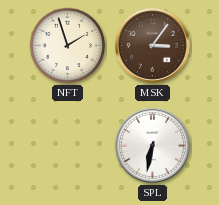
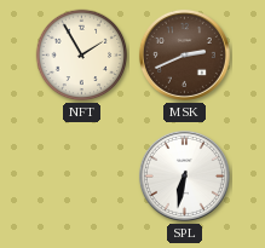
NFT: 1:57 -> 1:55
MSK: 3:06 -> 2:41
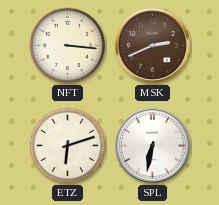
NFT: 1:55 -> 3:16
ETZ: none -> 6:12
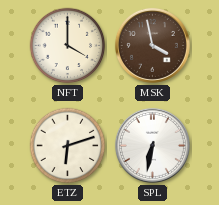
NFT: 3:16 -> 4:00
MSK: 2:41 -> 3:58
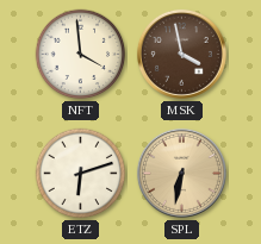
NFT: 4:00 -> 3:59
SPL dial: white -> champagne
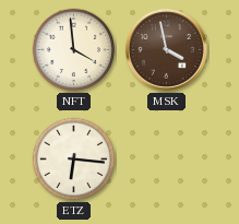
ETZ: 6:12 -> 6:16
SPL: 6:32 -> none
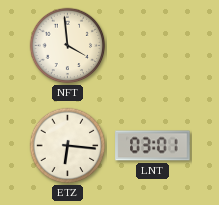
MSK: 3:58 -> none
LNT: none -> 03:01
